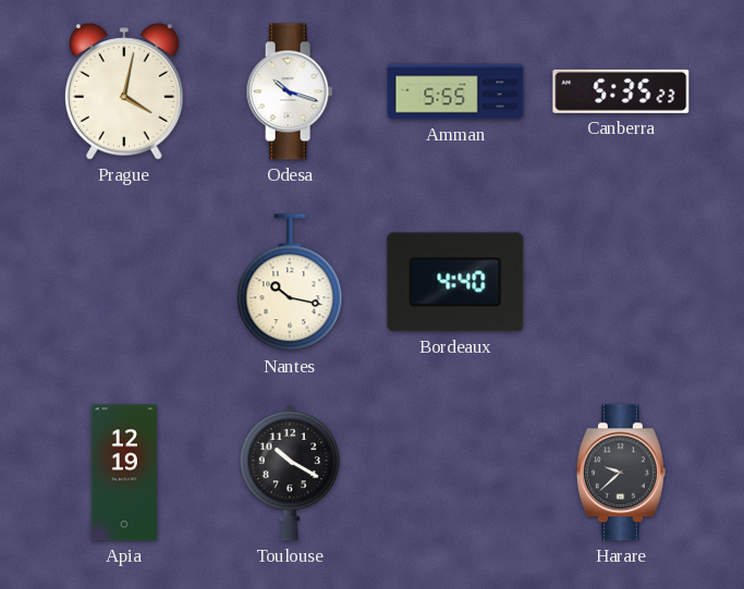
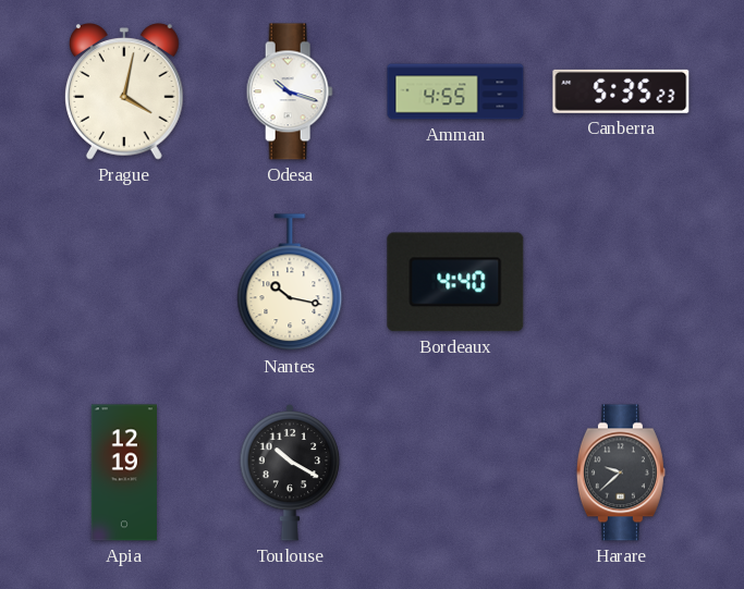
Amman: 5:55 -> 4:55
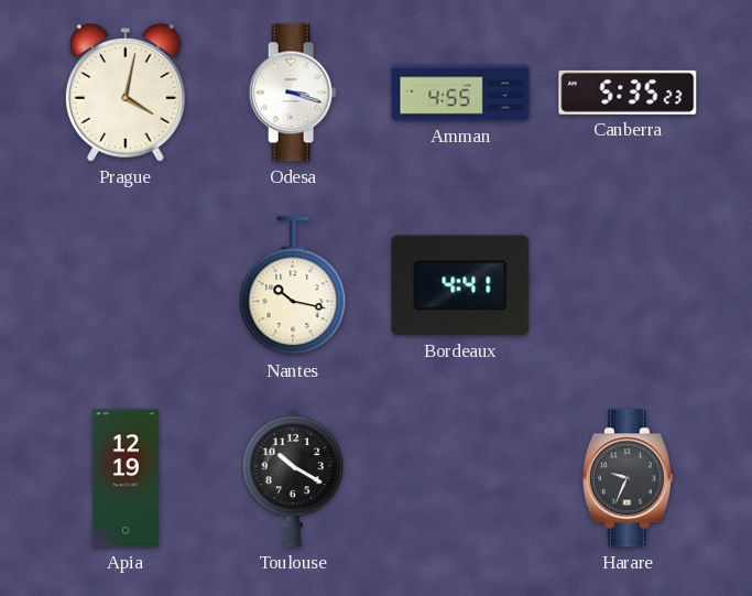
Odesa: 10:18 -> 3:18
Bordeaux: 4:40 -> 4:41
Harare: 9:38 -> 9:34
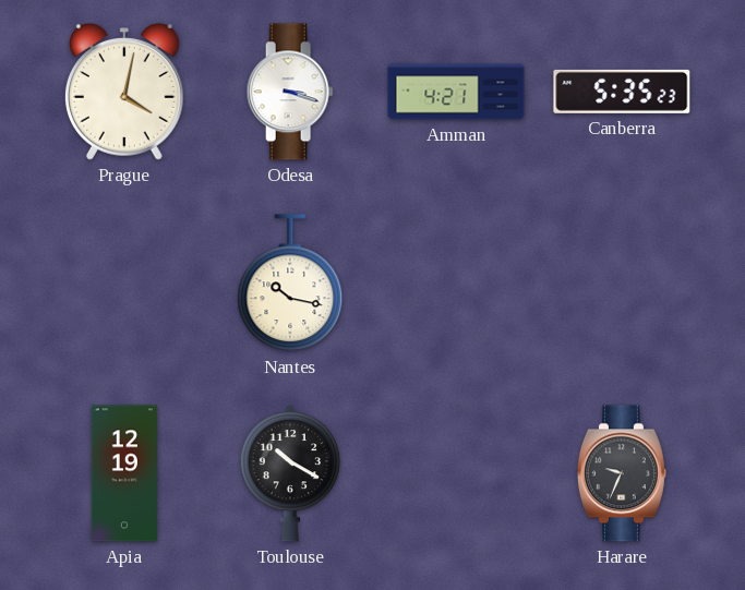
Amman: 4:55 -> 4:21
Bordeaux: 4:41 -> none
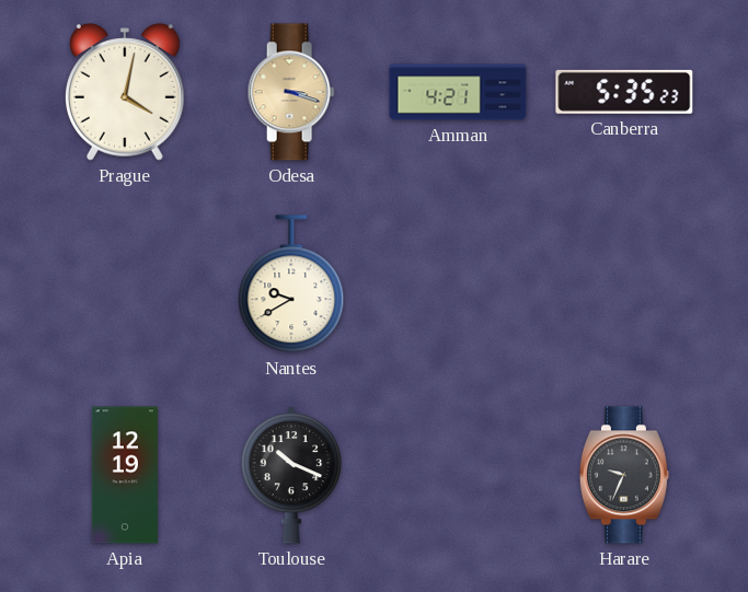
Odesa dial: white -> champagne
Nantes: 10:17 -> 9:40
Toulouse: 10:20 -> 10:19
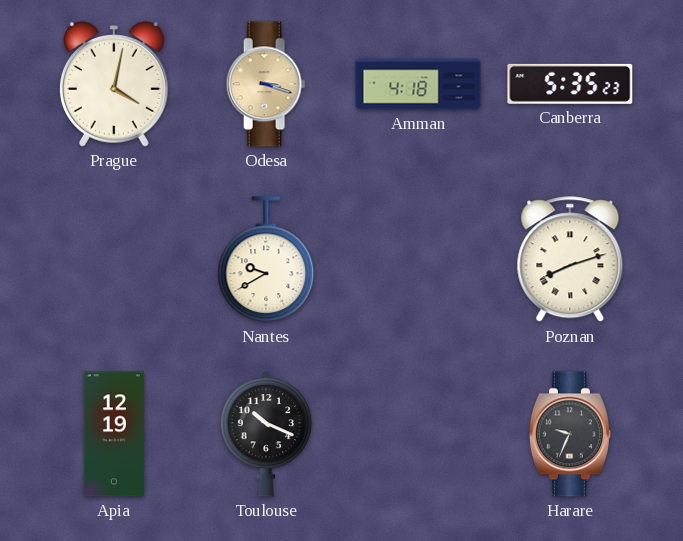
Amman: 4:21 -> 4:18
Poznan: none -> 8:12
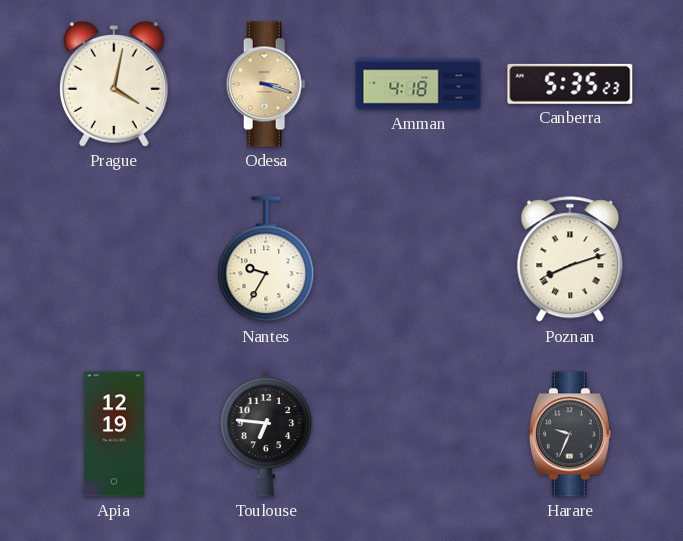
Nantes: 9:40 -> 9:35
Toulouse: 10:19 -> 6:46
